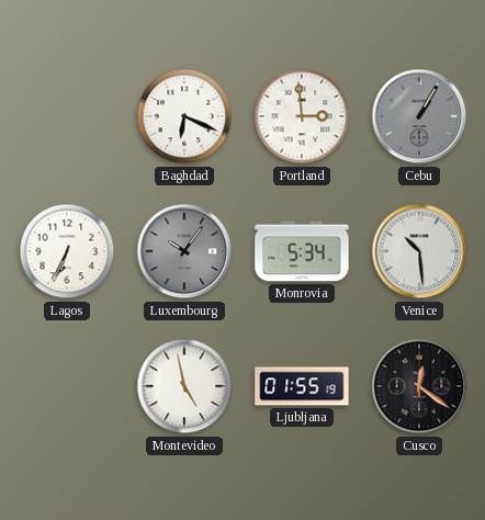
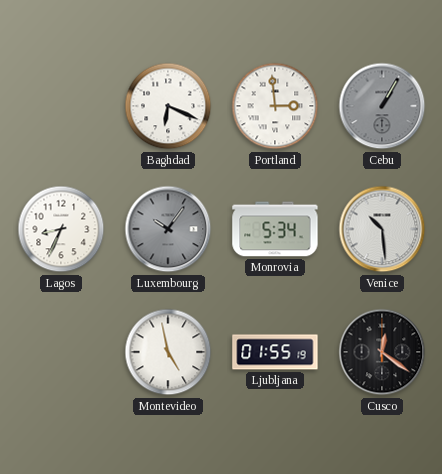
Lagos: 6:34 -> 8:34
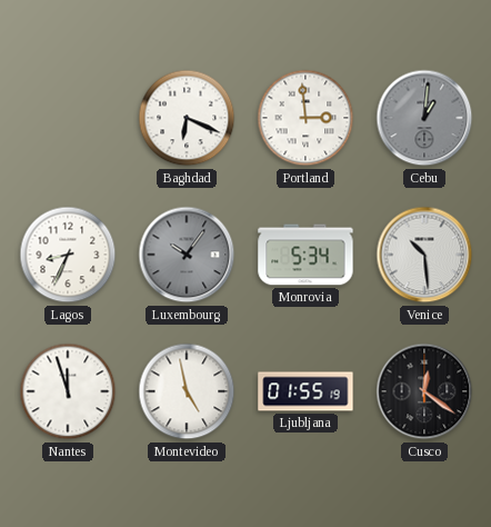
Cebu: 1:05 -> 1:01
Nantes: none -> 11:57
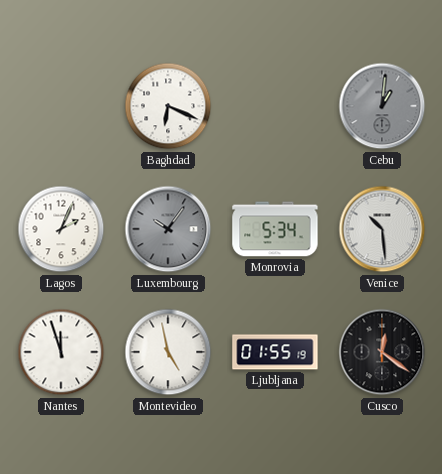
Portland: 2:59 -> none
Lagos: 8:34 -> 2:04
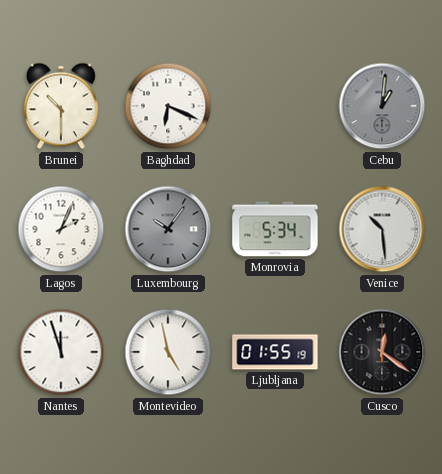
Brunei: none -> 10:30
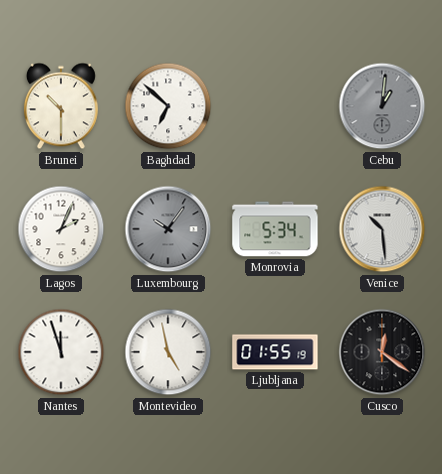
Baghdad: 6:19 -> 6:52
